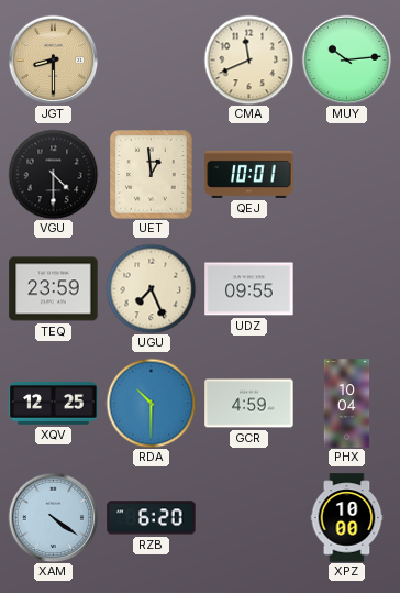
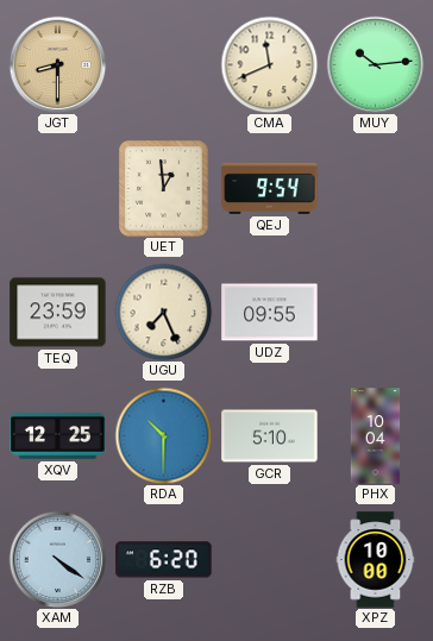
VGU: 4:30 -> none
QEJ: 10:01 -> 9:54
GCR: 4:59 -> 5:10
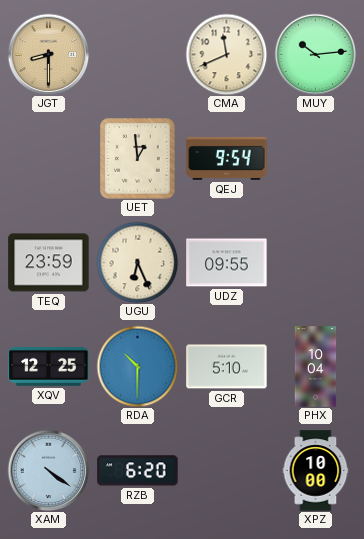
UGU: 7:26 -> 6:26
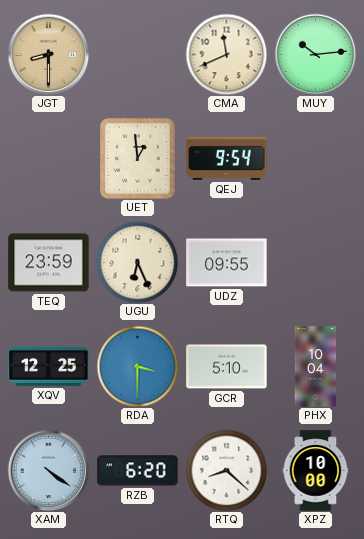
RDA: 10:30 -> 3:30
RTQ: none -> 8:22
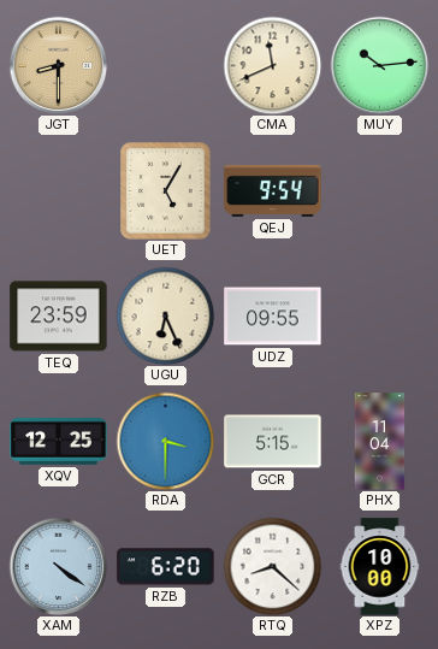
UET: 12:59 -> 5:05
GCR: 5:10 -> 5:15
PHX: 10:04 -> 11:04
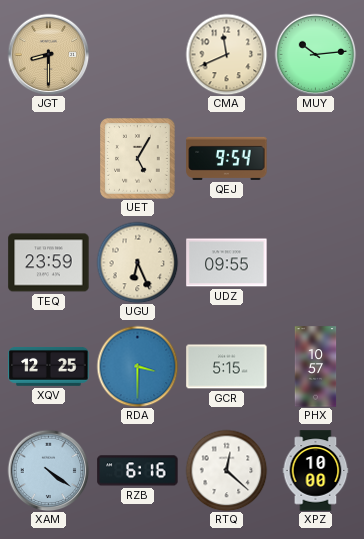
PHX: 11:04 -> 10:57
RZB: 6:20 -> 6:16
RTQ: 8:22 -> 12:22
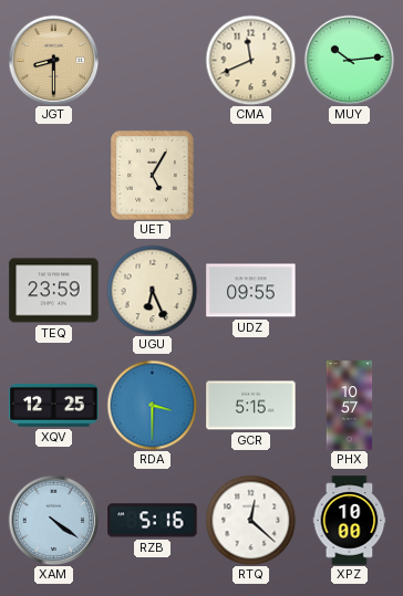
QEJ: 9:54 -> none
RZB: 6:16 -> 5:16
